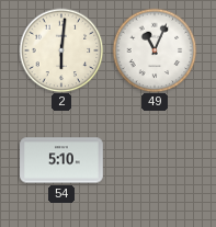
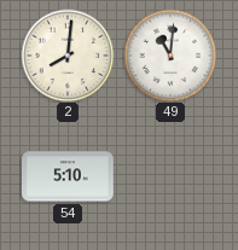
2: 6:01 -> 8:01
49: 11:04 -> 11:01
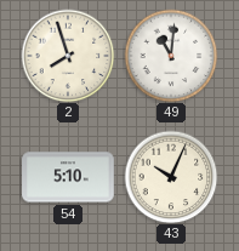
2: 8:01 -> 7:57
43: none -> 10:04
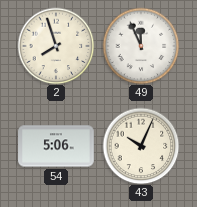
49: 11:01 -> 11:56
54: 5:10 -> 5:06
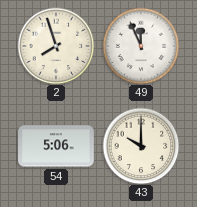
43: 10:04 -> 10:00
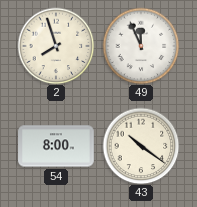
54: 5:06 -> 8:00
43: 10:00 -> 10:21
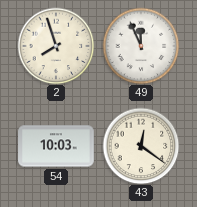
54: 8:00 -> 10:03
43: 10:21 -> 12:21
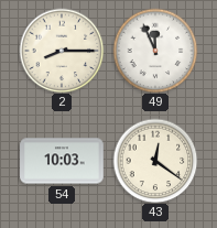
2: 7:57 -> 8:15
